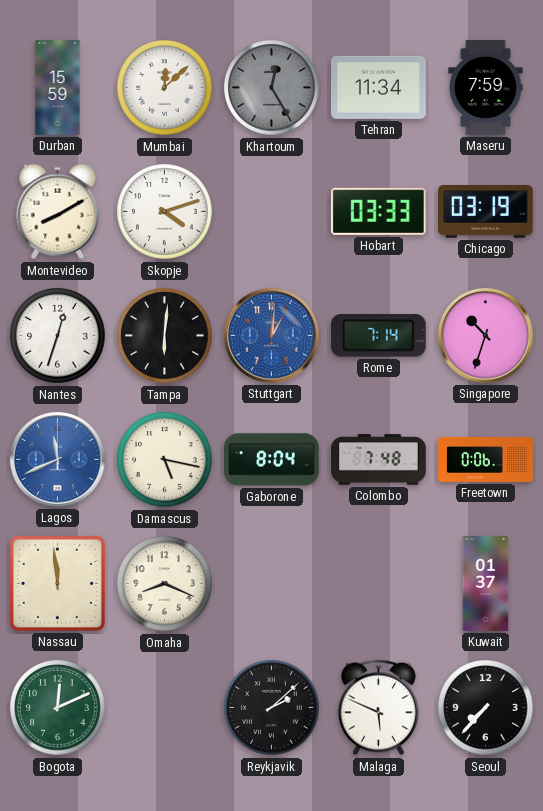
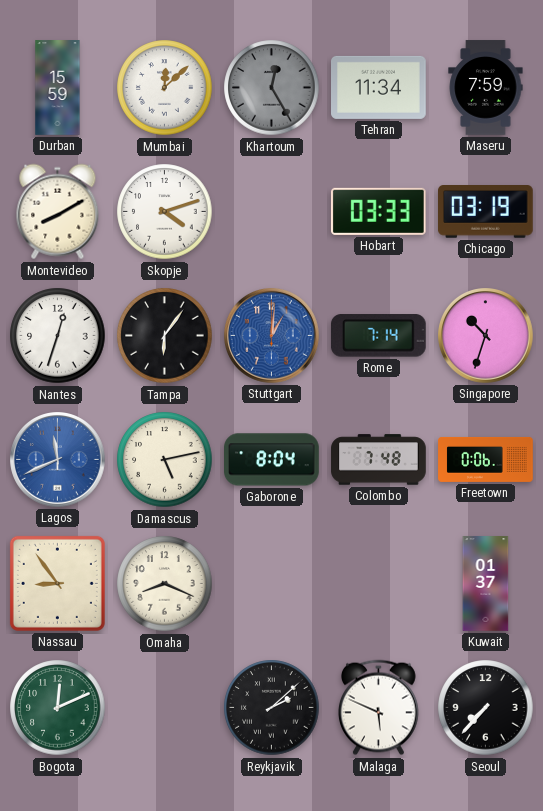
Tampa: 6:01 -> 6:06
Damascus: 5:17 -> 5:13
Nassau: 11:59 -> 8:54
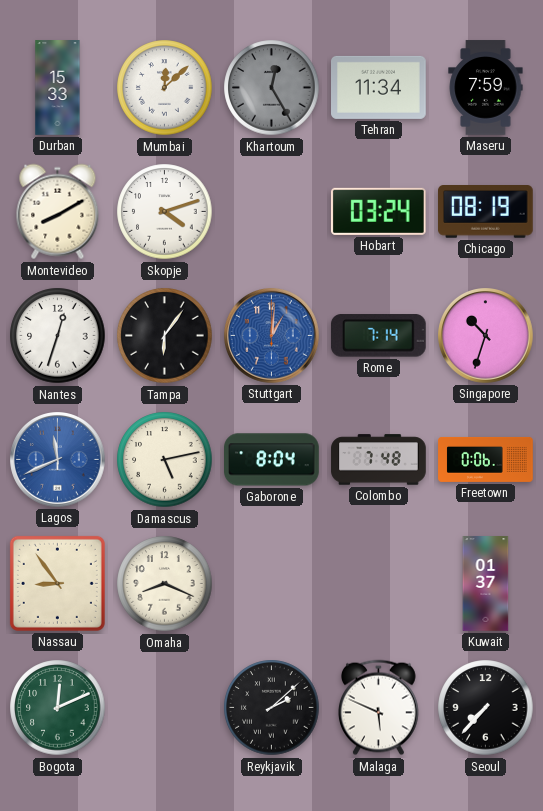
Durban: 15:59 -> 15:33
Hobart: 03:33 -> 03:24
Chicago: 03:19 -> 08:19
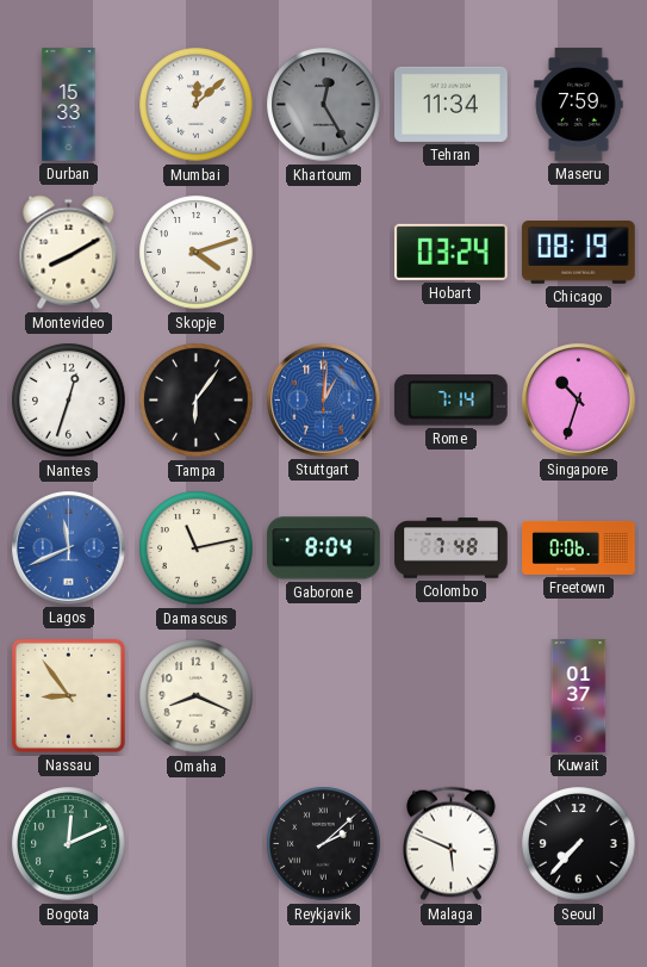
Damascus: 5:13 -> 11:13
